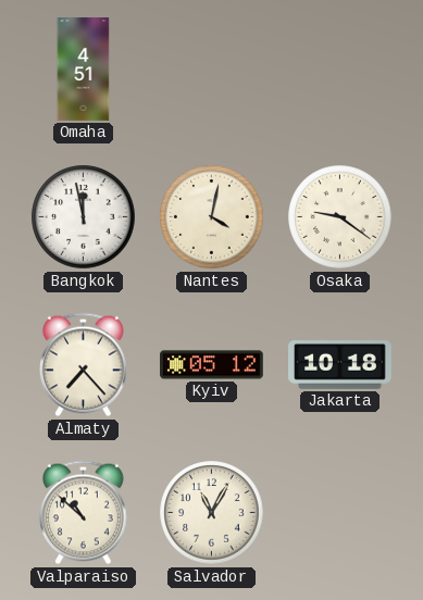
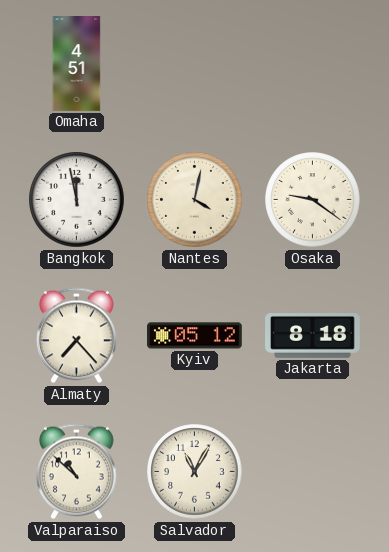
Jakarta: 10:18 -> 8:18
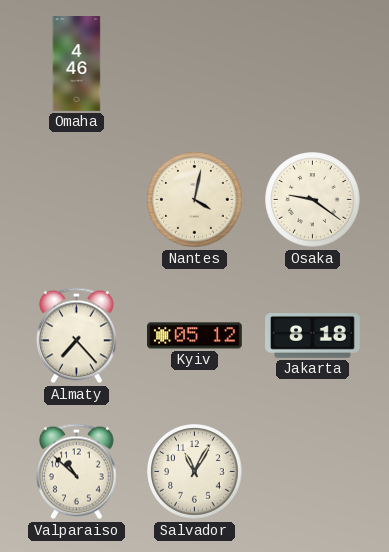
Omaha: 4:51 -> 4:46
Bangkok: 11:58 -> none
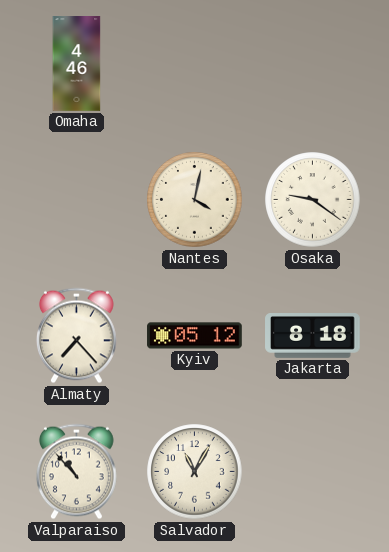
Valparaiso: 10:52 -> 10:53
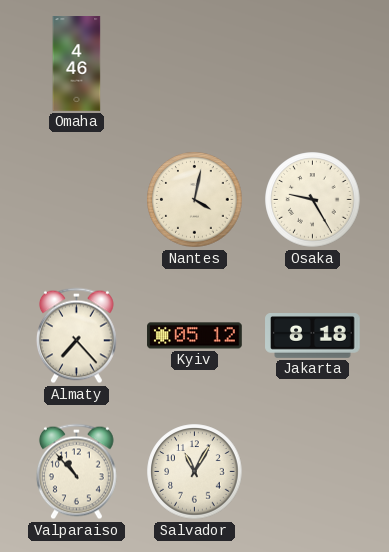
Osaka: 9:21 -> 9:25
